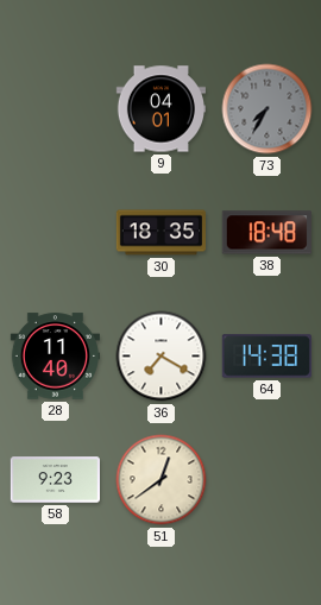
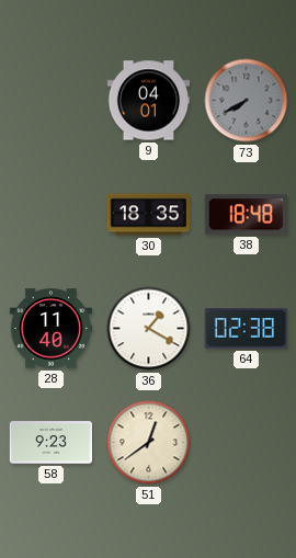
73: 7:35 -> 7:40
36: 7:20 -> 1:20
64: 14:38 -> 02:38
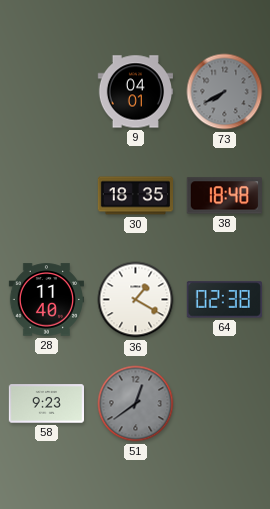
51 dial: cream -> grey
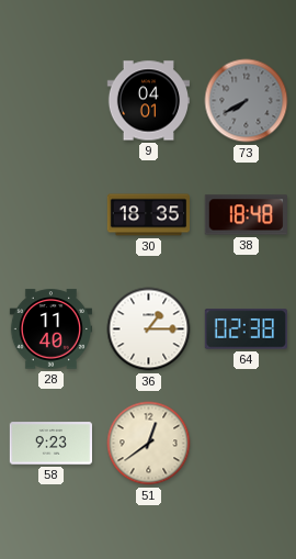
36: 1:20 -> 1:15
51 dial: grey -> cream
